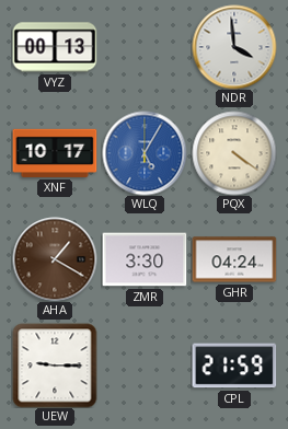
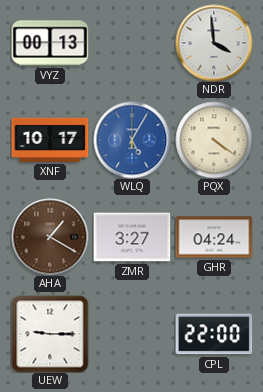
ZMR: 3:30 -> 3:27
CPL: 21:59 -> 22:00
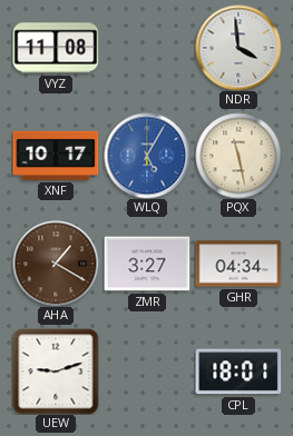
VYZ: 00:13 -> 11:08
PQX: 4:21 -> 11:28
GHR: 04:24 -> 04:34
UEW: 9:15 -> 9:12
CPL: 22:00 -> 18:01
